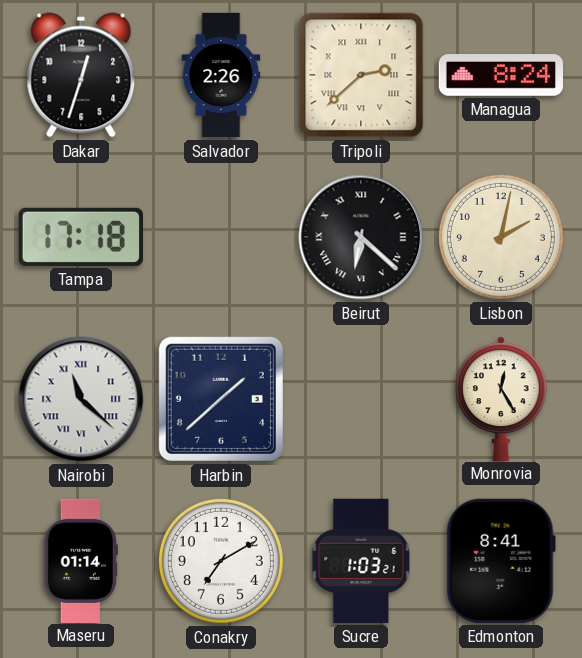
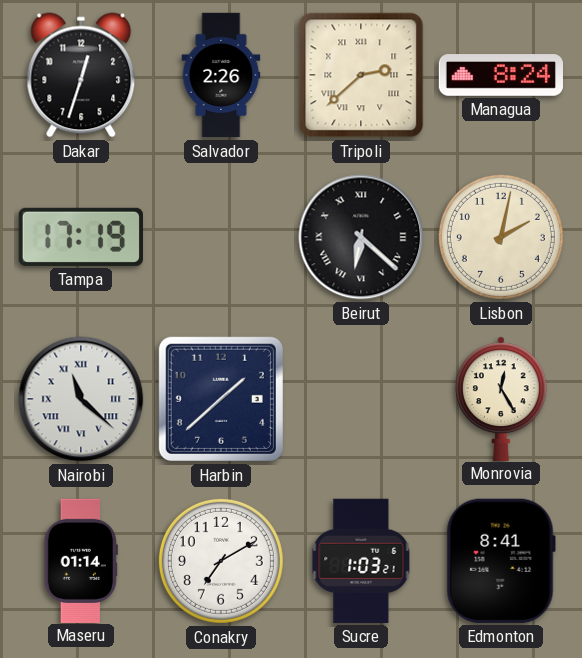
Tampa: 17:18 -> 17:19
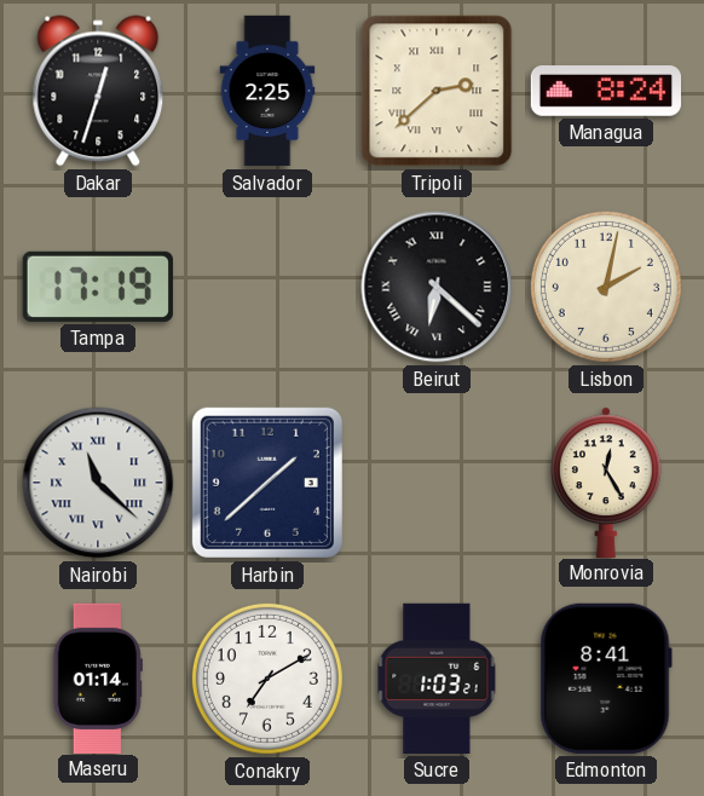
Salvador: 2:26 -> 2:25
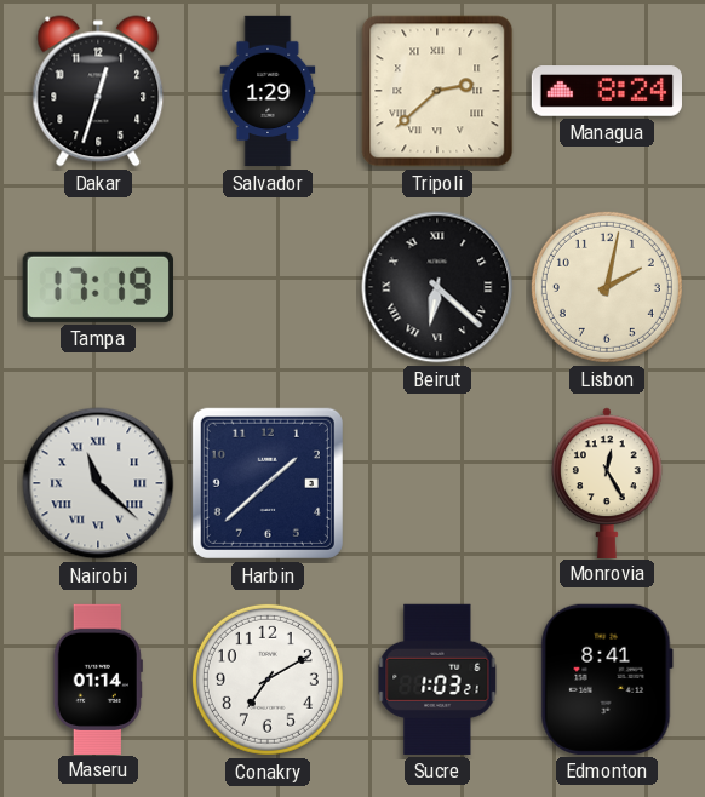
Salvador: 2:25 -> 1:29
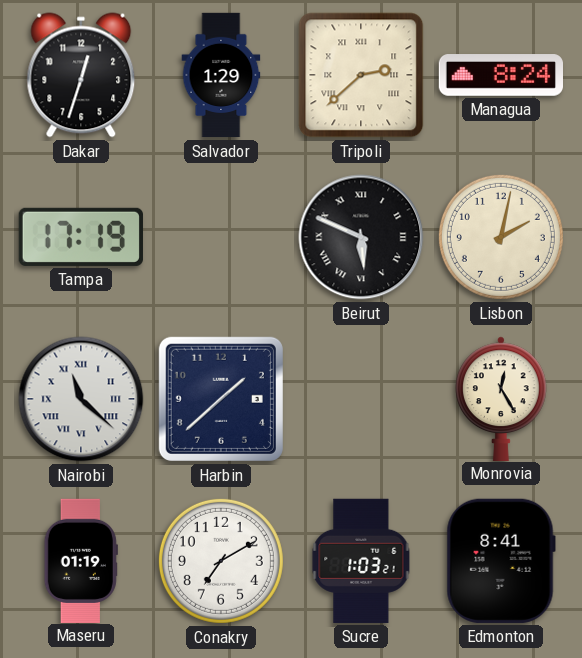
Beirut: 6:22 -> 5:49
Maseru: 01:14 -> 01:19
